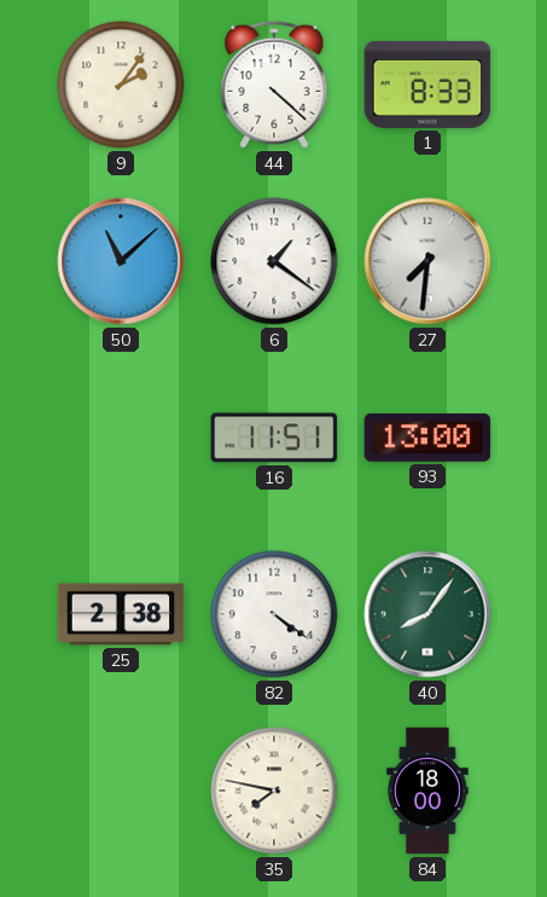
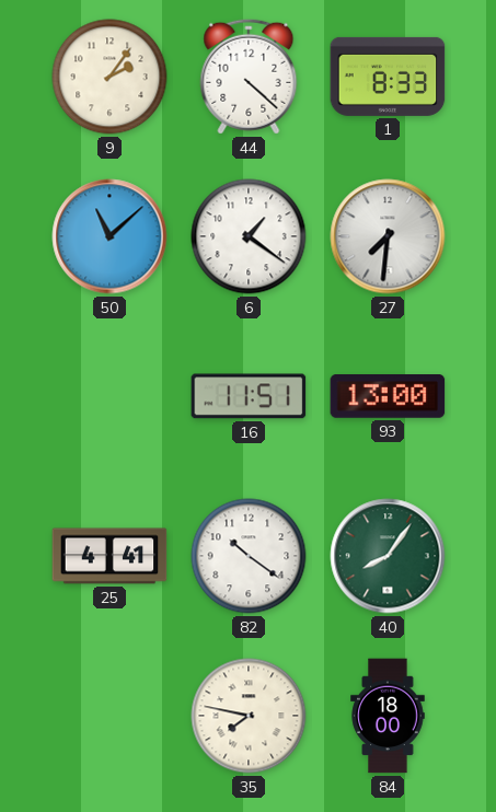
25: 2:38 -> 4:41
82: 4:21 -> 10:21
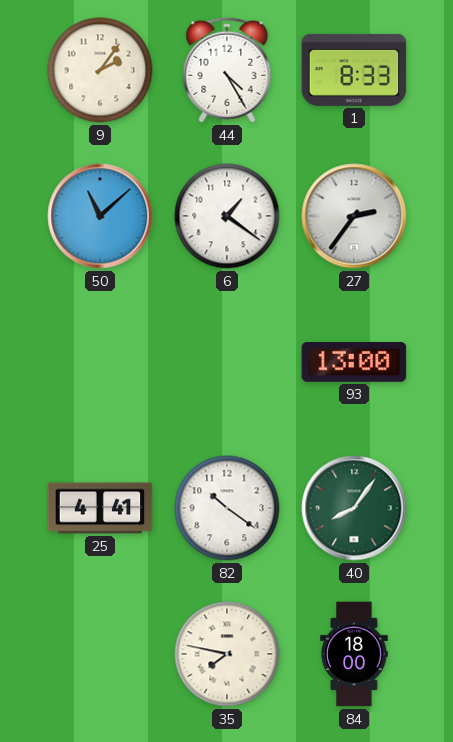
44: 4:22 -> 4:25
27: 7:31 -> 2:36
16: 11:51 -> none
